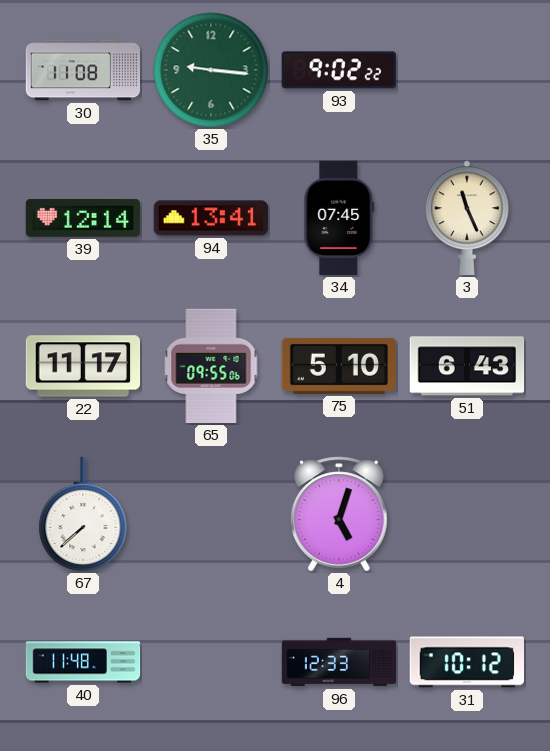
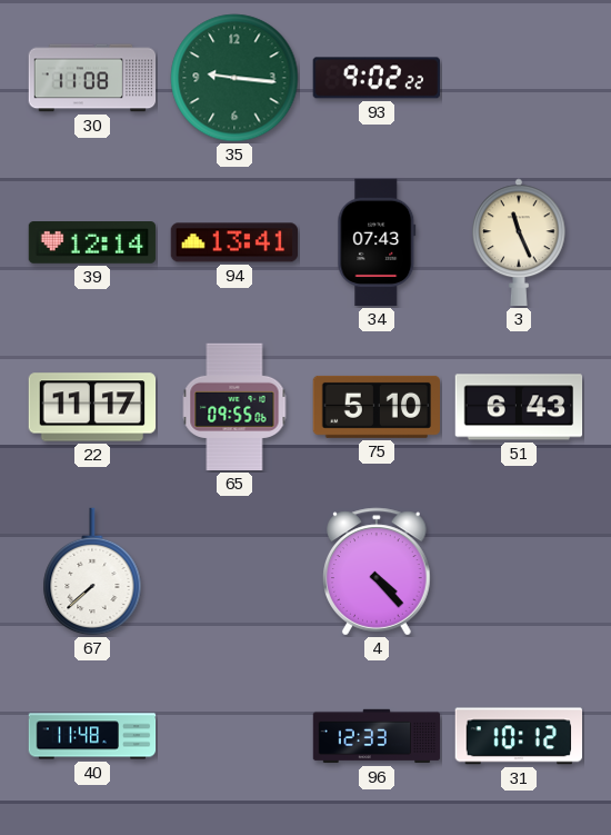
34: 07:45 -> 07:43
4: 5:03 -> 4:23
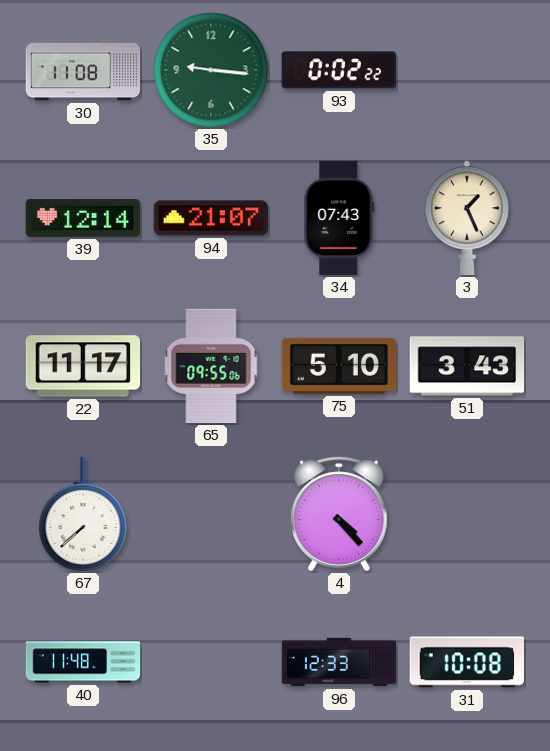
93: 9:02 -> 0:02
94: 13:41 -> 21:07
3: 11:26 -> 1:26
51: 6:43 -> 3:43
31: 10:12 -> 10:08
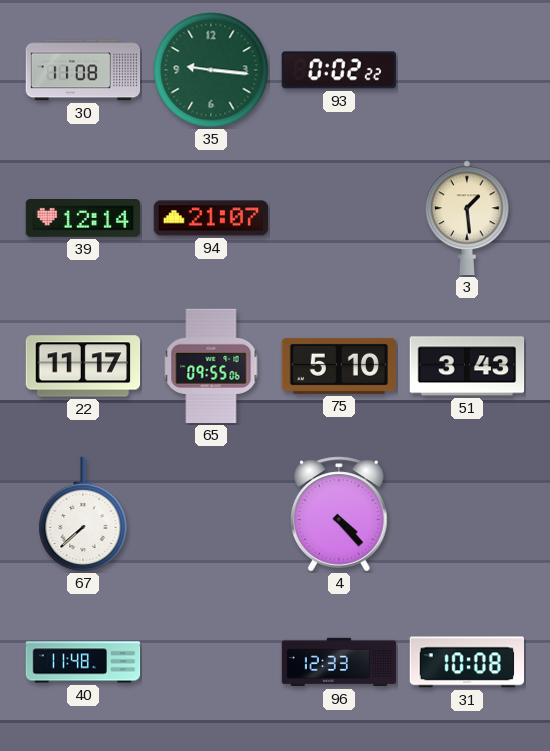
34: 07:43 -> none
3: 1:26 -> 1:29
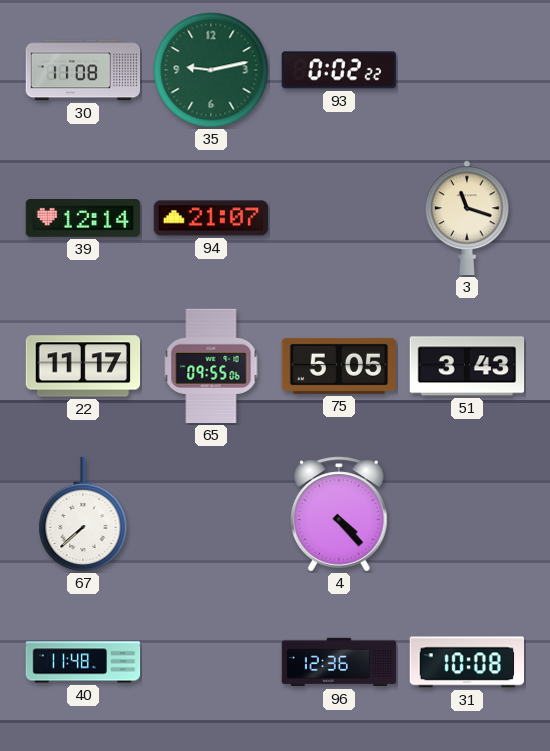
35: 9:16 -> 9:13
3: 1:29 -> 11:18
75: 5:10 -> 5:05
96: 12:33 -> 12:36
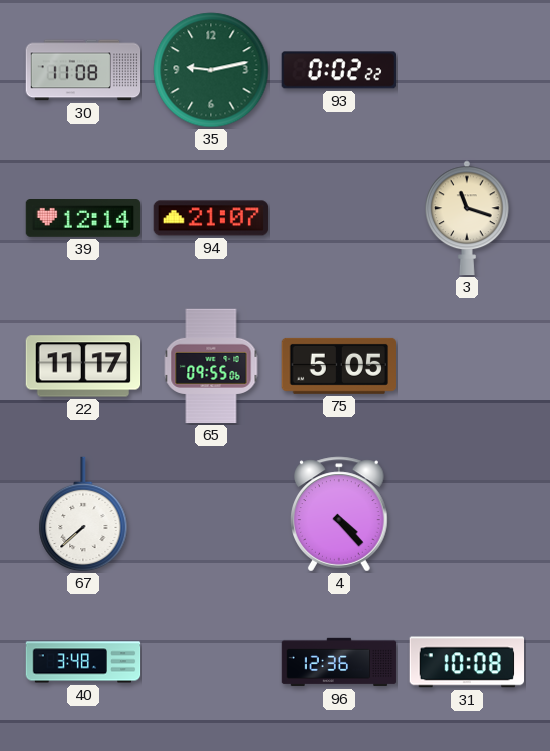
51: 3:43 -> none
40: 11:48 -> 3:48
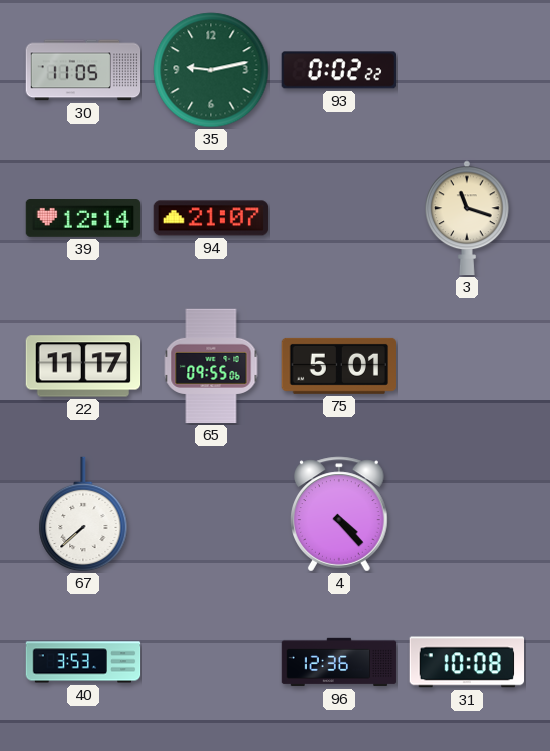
30: 11:08 -> 11:05
75: 5:05 -> 5:01
40: 3:48 -> 3:53
